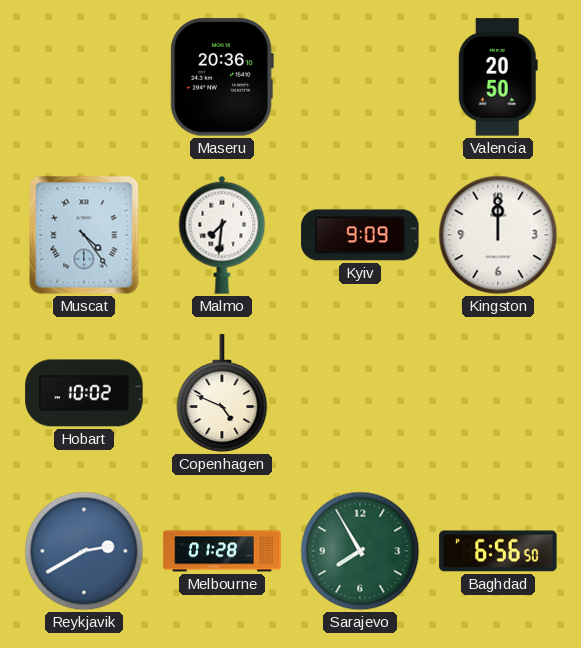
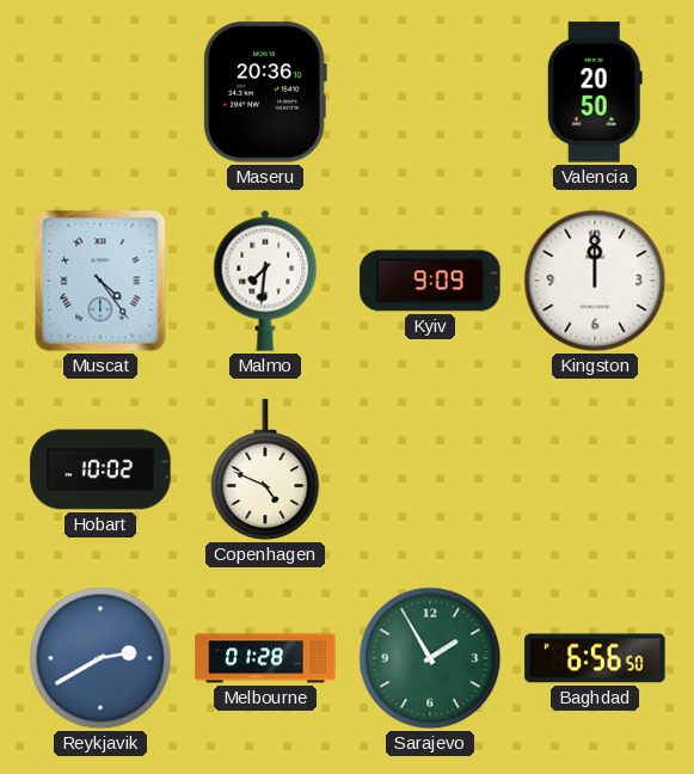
Sarajevo: 7:55 -> 1:55
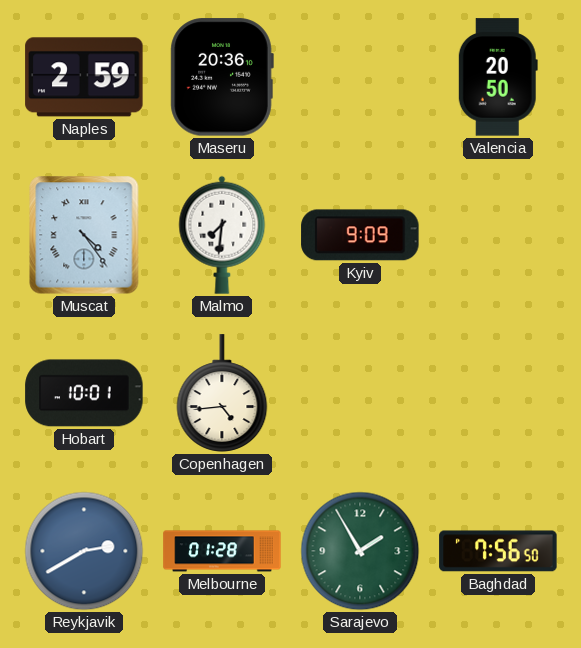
Naples: none -> 2:59
Kingston: 12:00 -> none
Hobart: 10:02 -> 10:01
Copenhagen: 4:49 -> 4:44
Baghdad: 6:56 -> 7:56
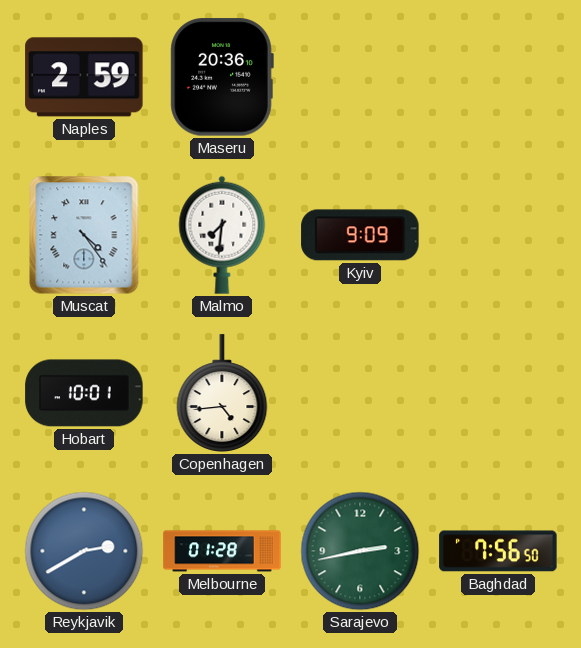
Valencia: 20:50 -> none
Sarajevo: 1:55 -> 2:43
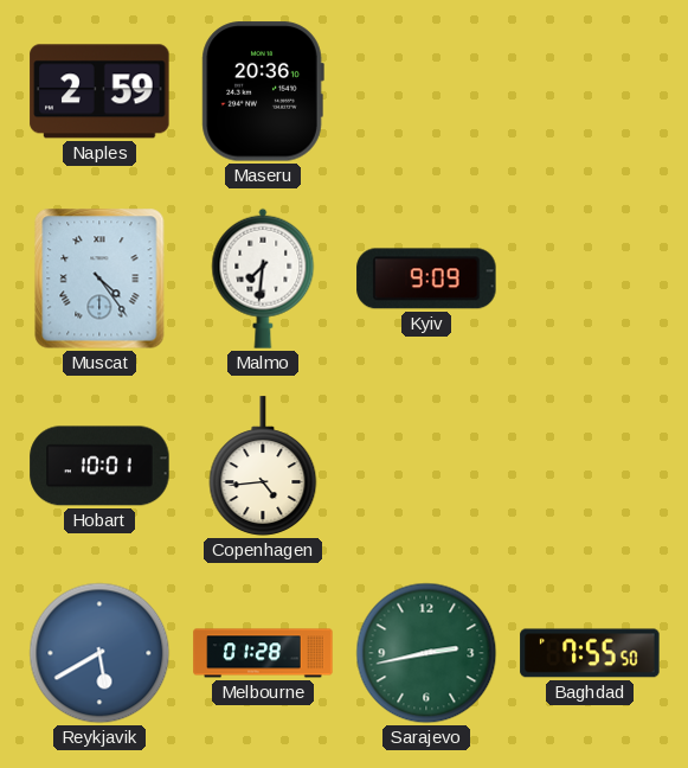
Reykjavik: 2:40 -> 5:40
Baghdad: 7:56 -> 7:55
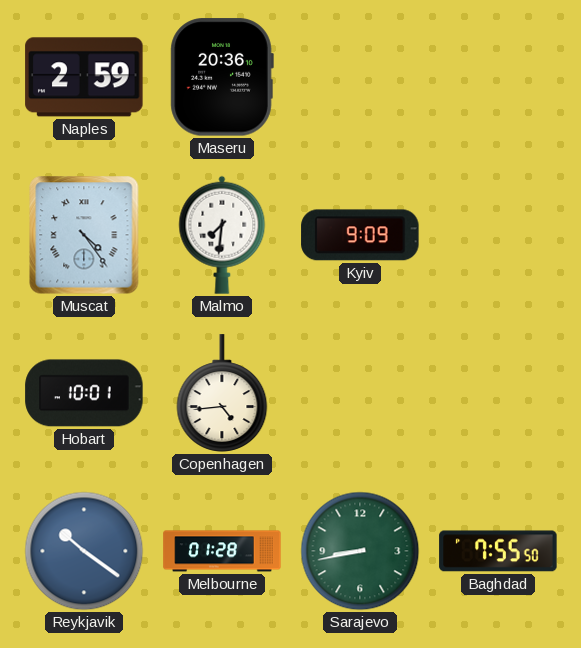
Reykjavik: 5:40 -> 10:21
Sarajevo: 2:43 -> 8:43
